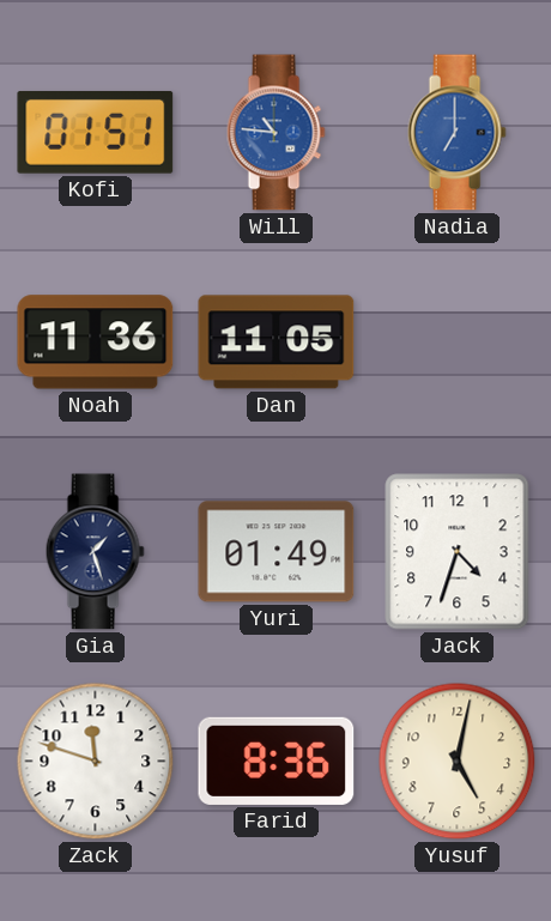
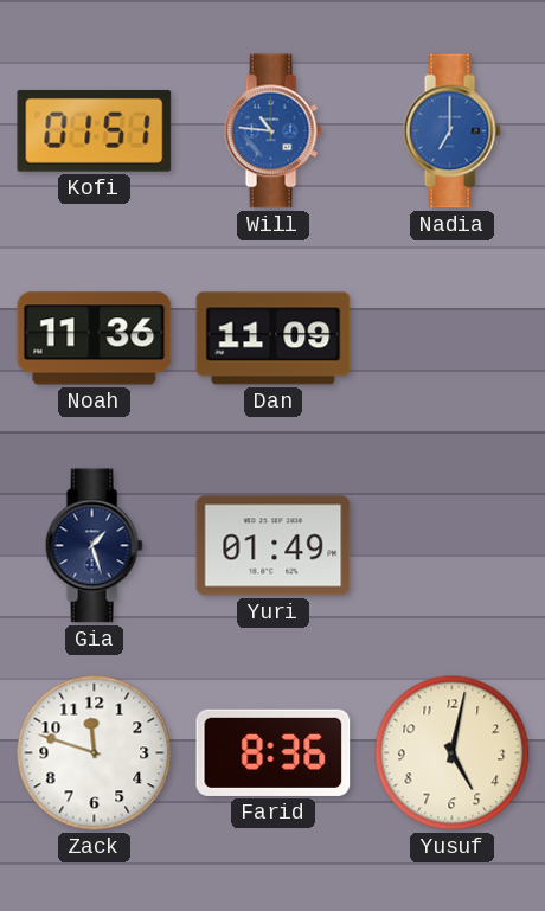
Dan: 11:05 -> 11:09
Jack: 4:33 -> none
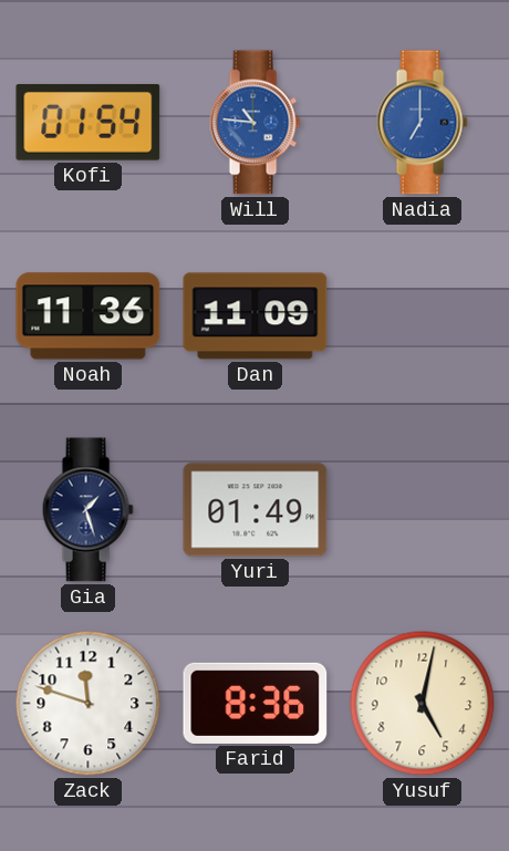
Kofi: 01:51 -> 01:54
